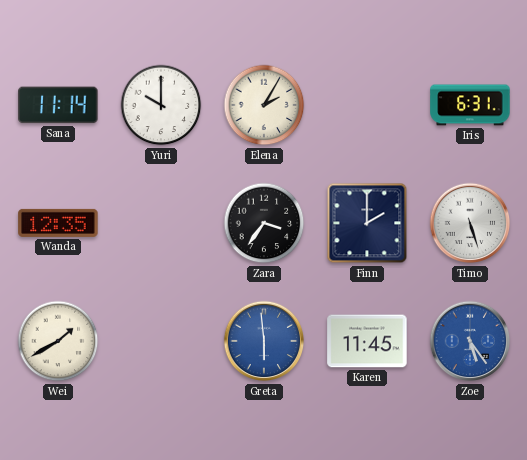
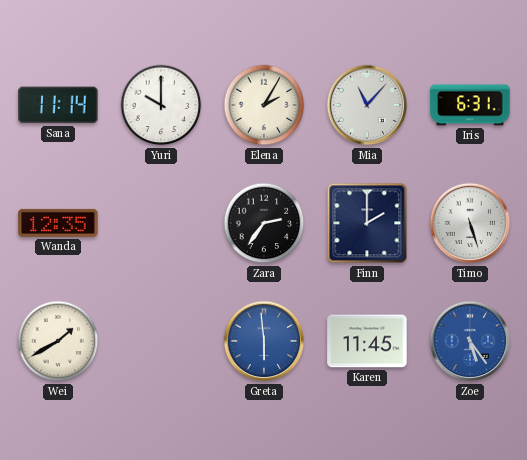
Mia: none -> 11:07
Zara: 3:36 -> 2:36
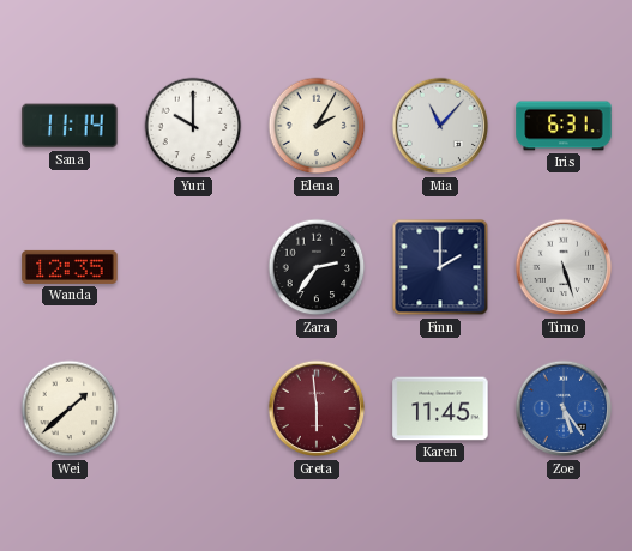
Wei: 1:40 -> 1:38
Greta dial: blue -> burgundy
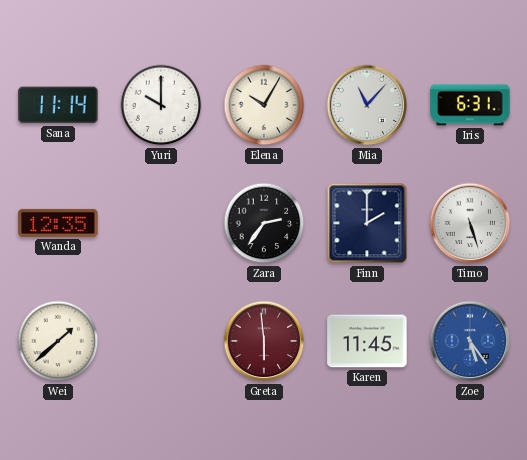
Elena: 2:05 -> 10:05
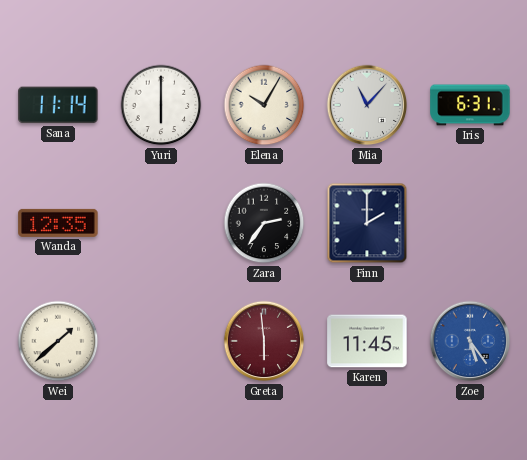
Yuri: 10:00 -> 6:00
Timo: 5:27 -> none
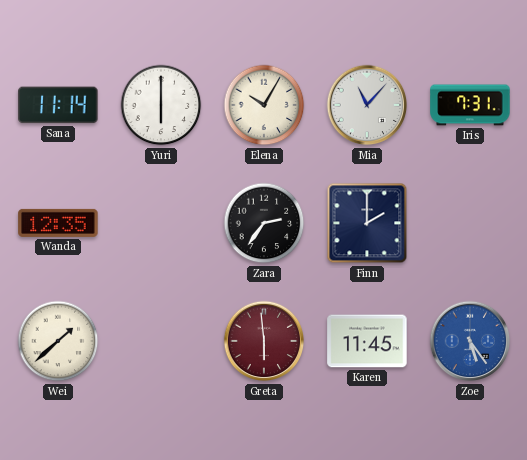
Iris: 6:31 -> 7:31
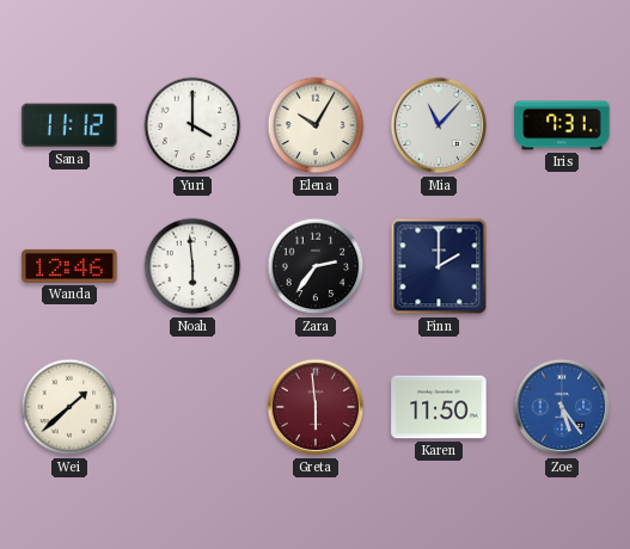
Sana: 11:14 -> 11:12
Yuri: 6:00 -> 4:00
Wanda: 12:35 -> 12:46
Noah: none -> 5:59
Karen: 11:45 -> 11:50
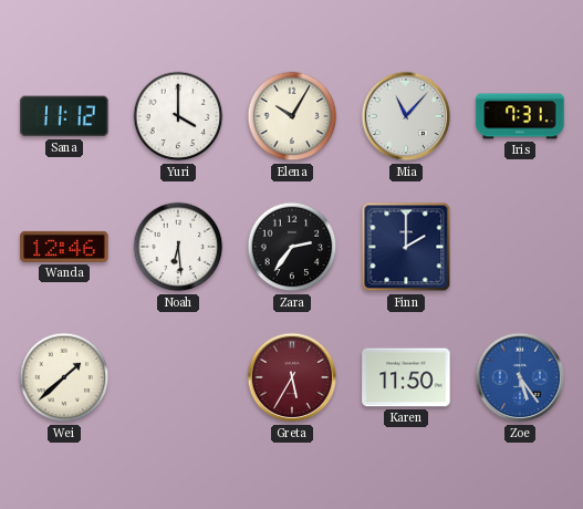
Noah: 5:59 -> 6:29
Greta: 5:59 -> 5:35
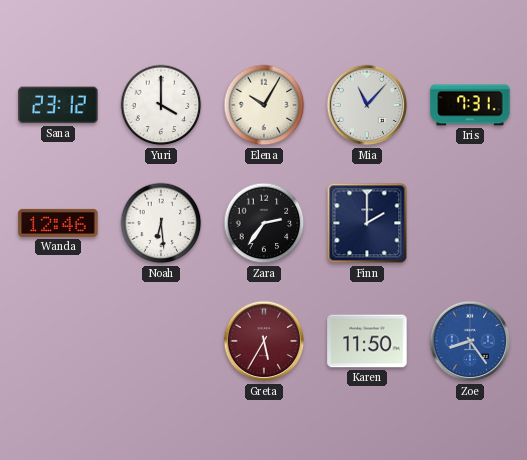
Sana: 11:12 -> 23:12
Wei: 1:38 -> none
Zoe: 5:24 -> 8:24
